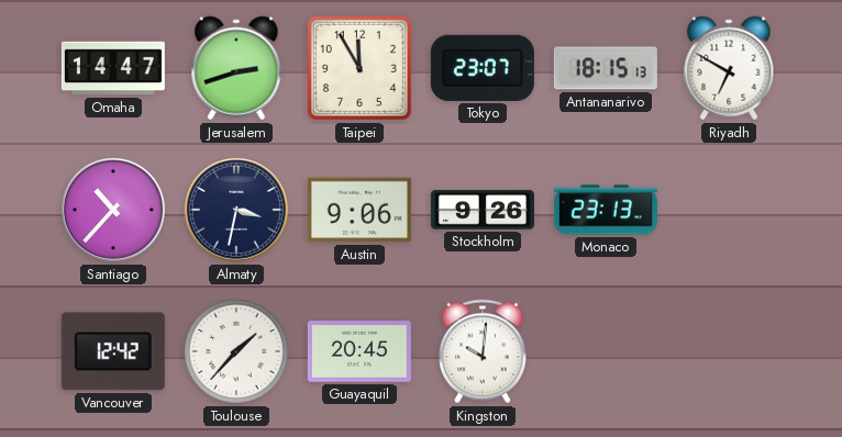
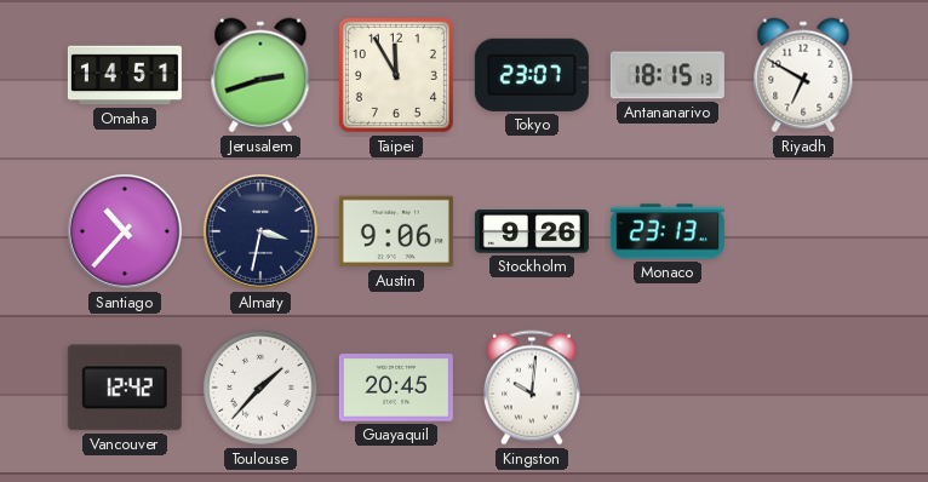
Omaha: 14:47 -> 14:51
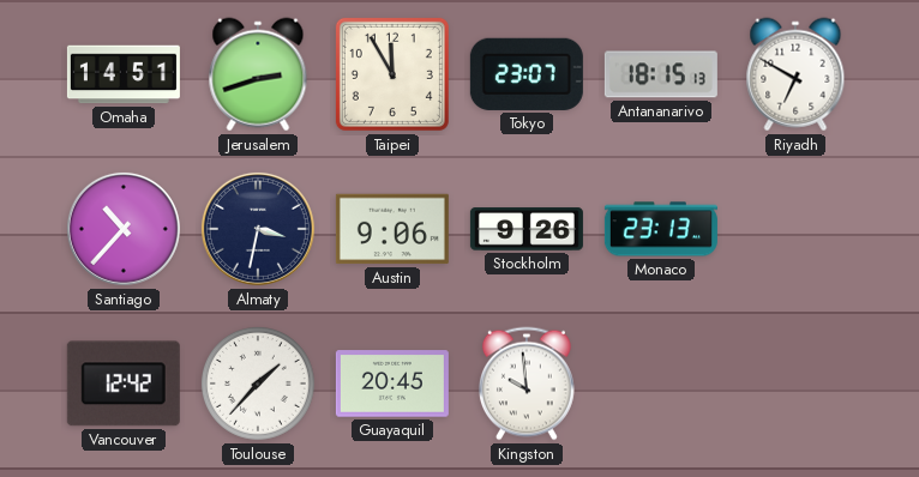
Kingston: 10:01 -> 9:59
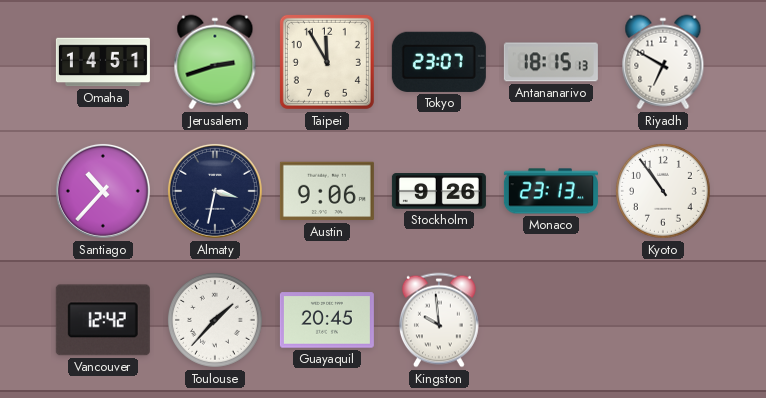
Kyoto: none -> 10:54
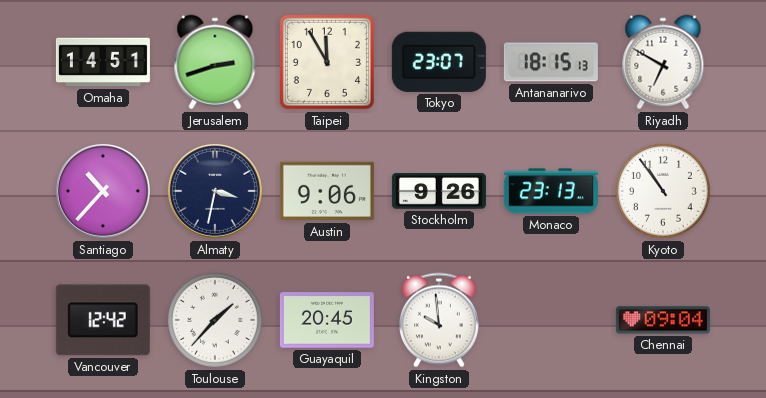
Chennai: none -> 09:04
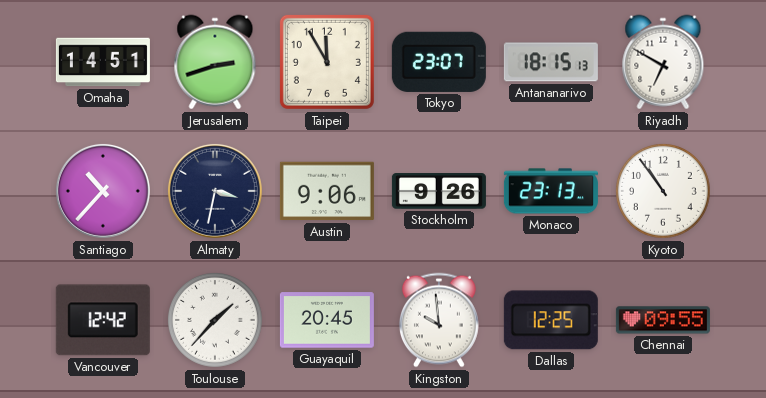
Dallas: none -> 12:25
Chennai: 09:04 -> 09:55
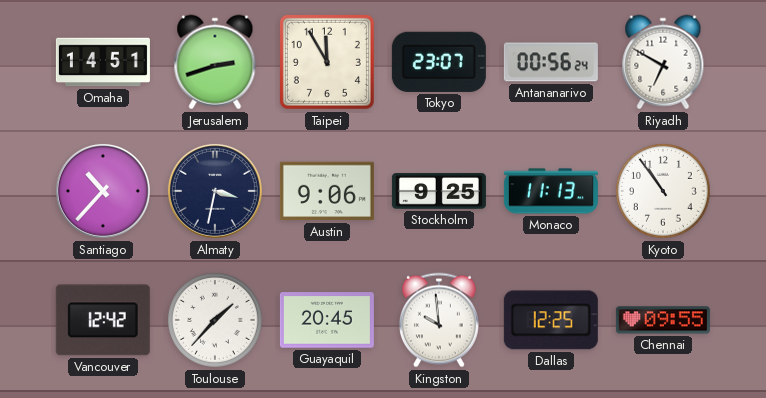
Antananarivo: 18:15 -> 00:56
Stockholm: 9:26 -> 9:25
Monaco: 23:13 -> 11:13
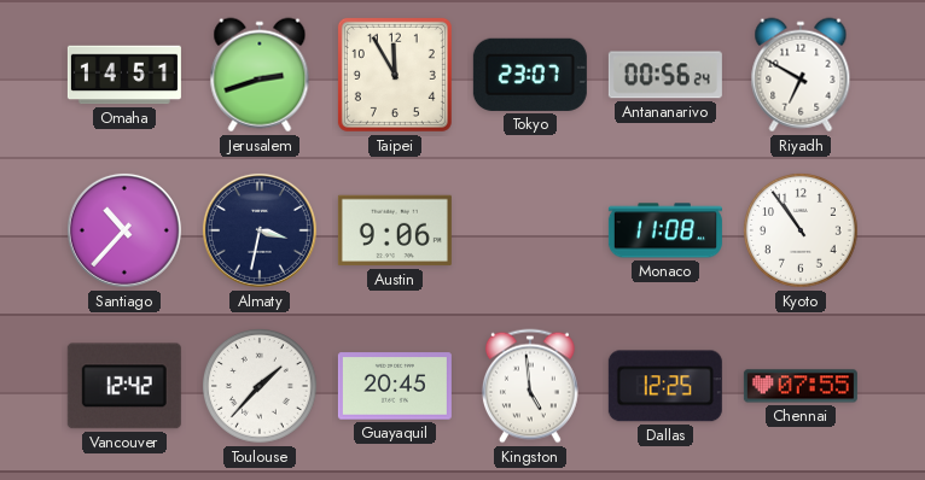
Stockholm: 9:25 -> none
Monaco: 11:13 -> 11:08
Kingston: 9:59 -> 4:59
Chennai: 09:55 -> 07:55
